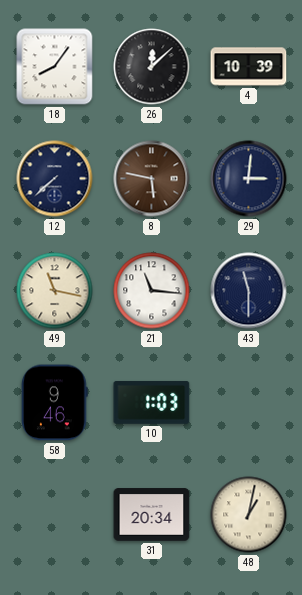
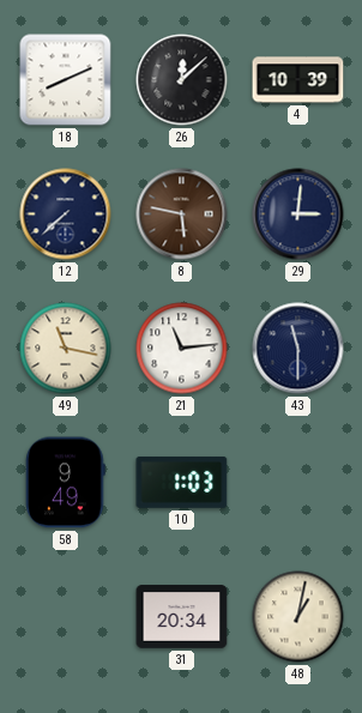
18: 8:06 -> 8:11
21: 11:16 -> 11:14
58: 9:46 -> 9:49
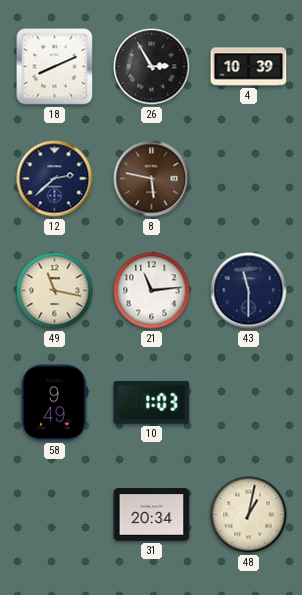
26: 12:08 -> 2:55
12: 7:38 -> 2:38
29: 3:01 -> none
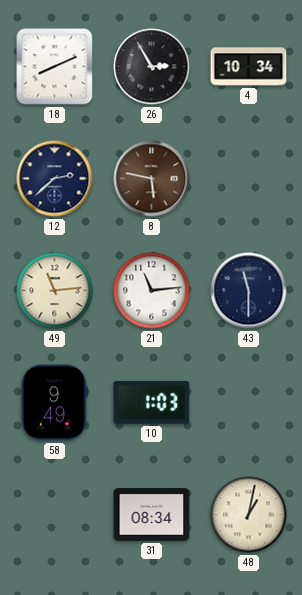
4: 10:39 -> 10:34
49: 11:17 -> 11:14
31: 20:34 -> 08:34
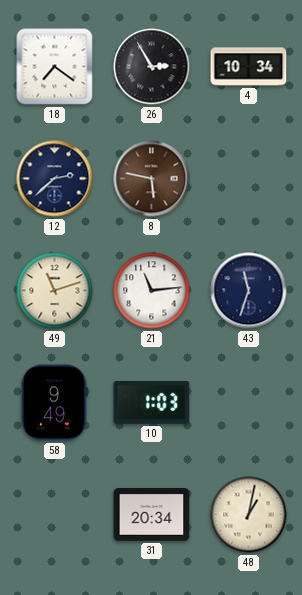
18: 8:11 -> 7:21
49: 11:14 -> 11:12
43: 11:30 -> 11:33
31: 08:34 -> 20:34
